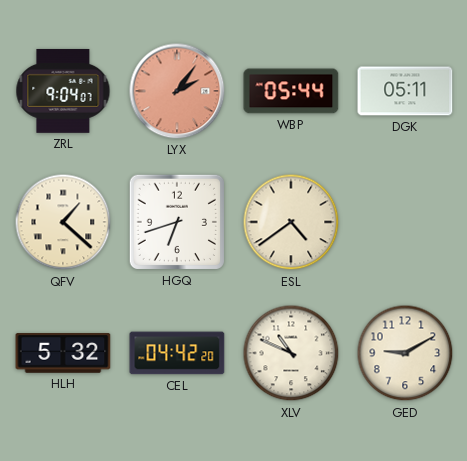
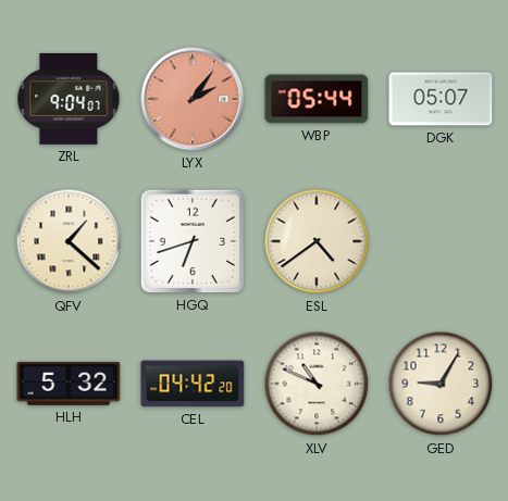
DGK: 05:11 -> 05:07
GED: 9:10 -> 9:05
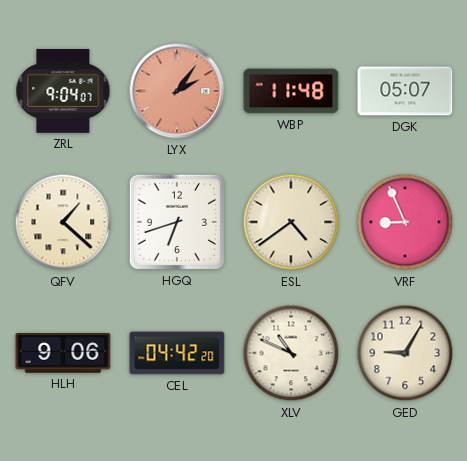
WBP: 05:44 -> 11:48
VRF: none -> 8:56
HLH: 5:32 -> 9:06
